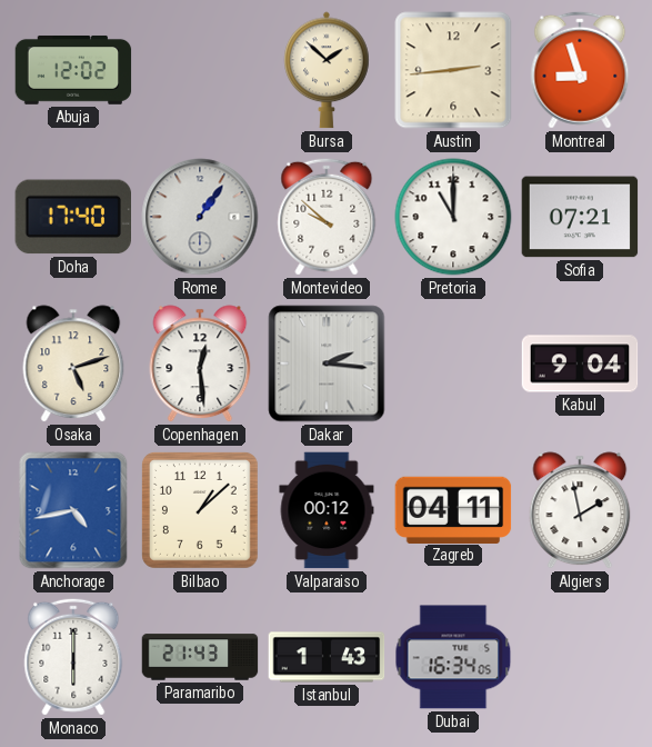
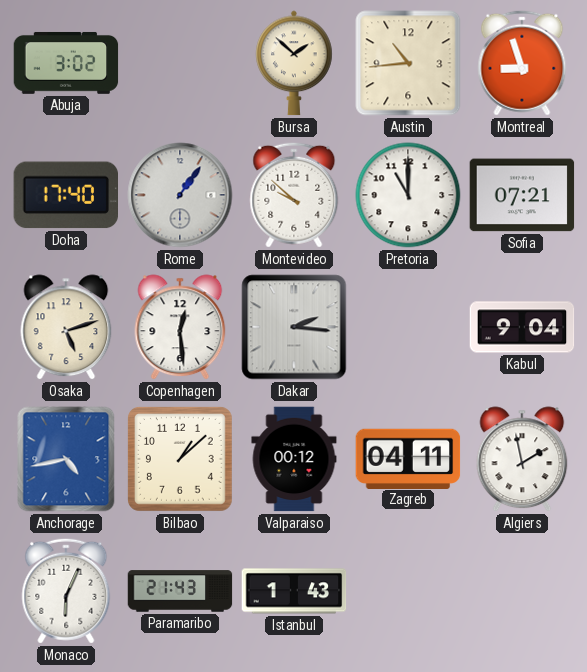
Abuja: 12:02 -> 3:02
Austin: 2:44 -> 10:44
Monaco: 6:00 -> 6:04
Dubai: 16:34 -> none
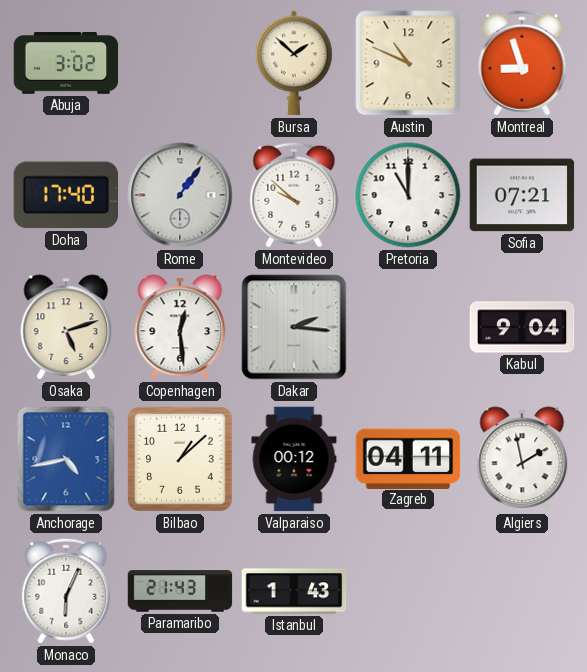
Austin: 10:44 -> 10:49
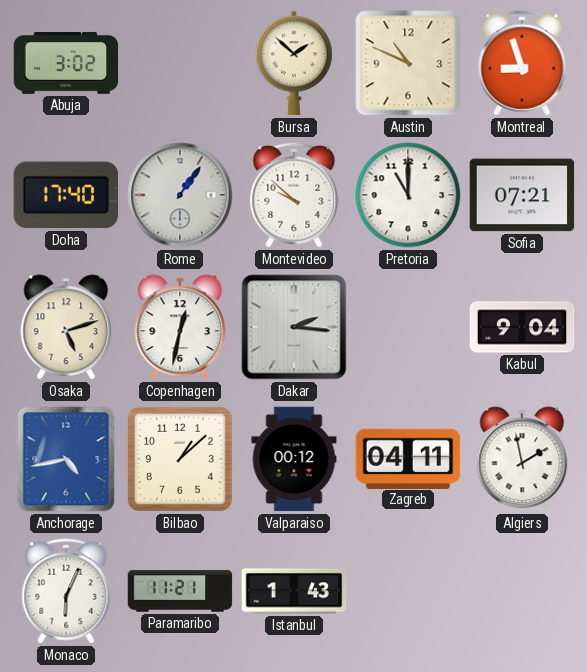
Copenhagen: 12:29 -> 12:32
Paramaribo: 21:43 -> 11:21
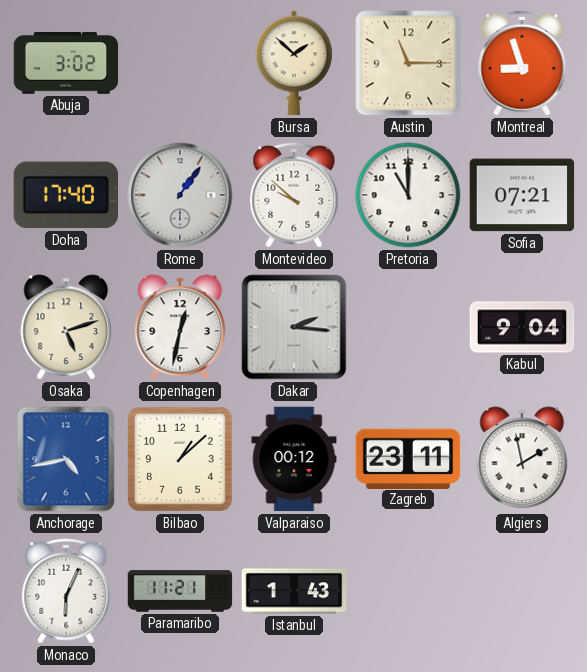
Austin: 10:49 -> 11:15
Zagreb: 04:11 -> 23:11
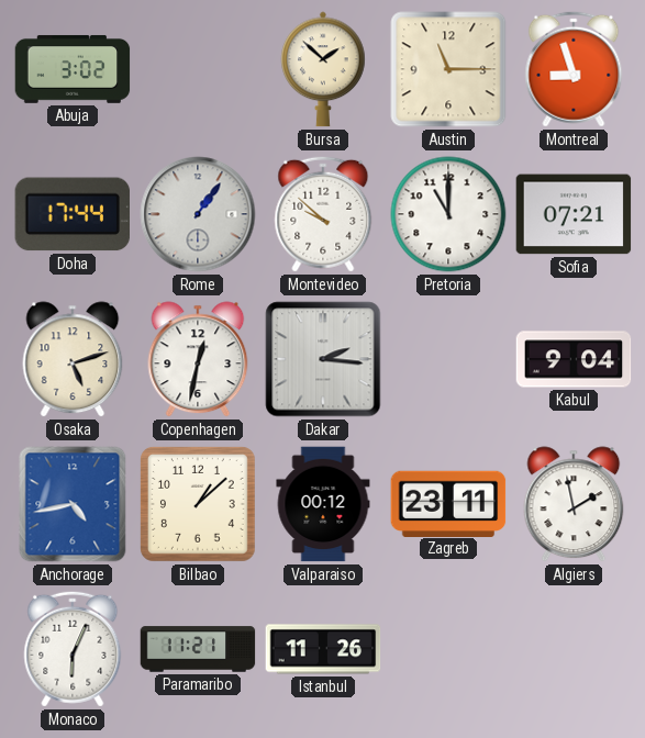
Doha: 17:40 -> 17:44
Istanbul: 1:43 -> 11:26
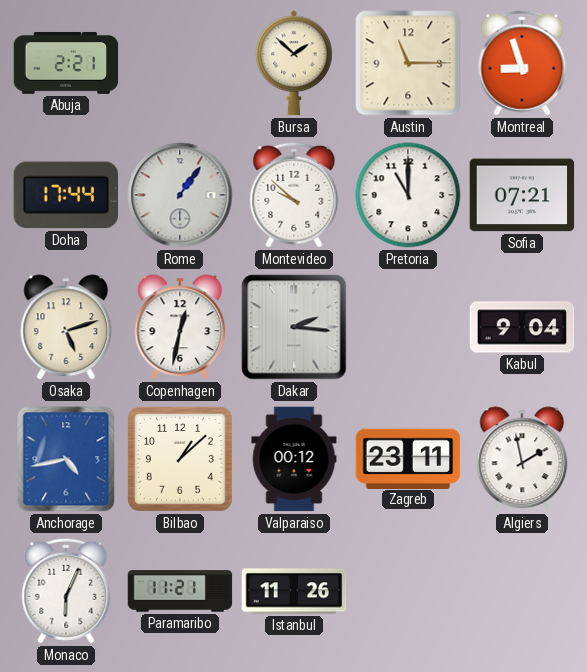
Abuja: 3:02 -> 2:21
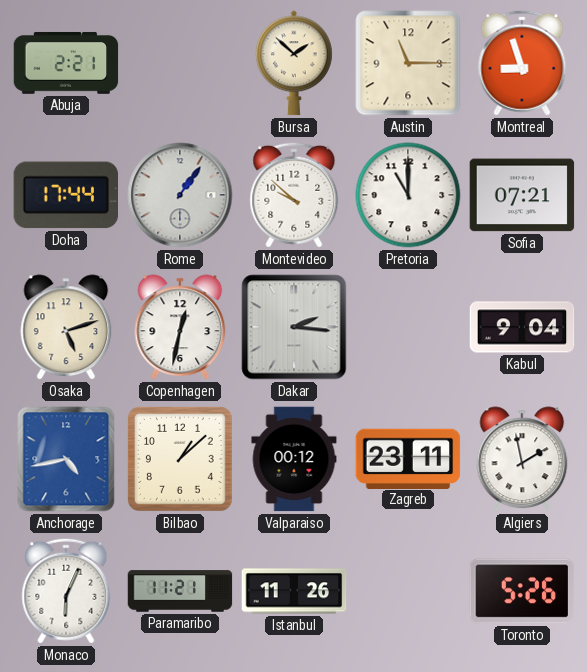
Toronto: none -> 5:26
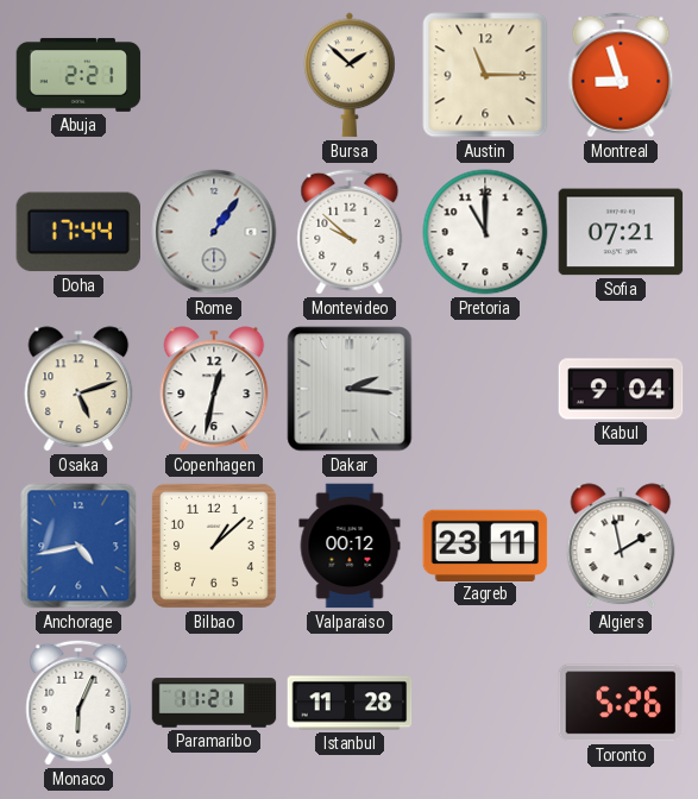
Istanbul: 11:26 -> 11:28
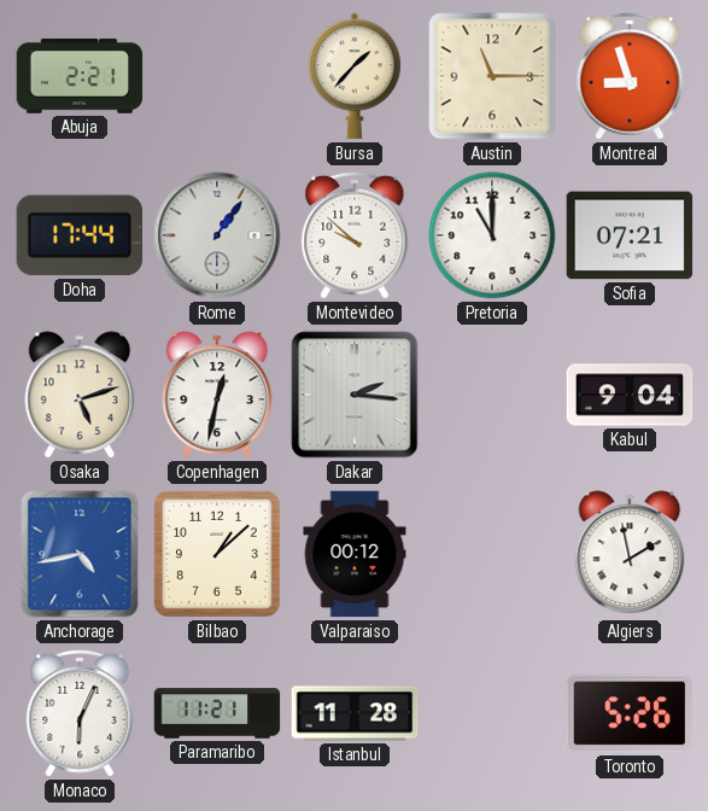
Bursa: 1:52 -> 1:37
Zagreb: 23:11 -> none
